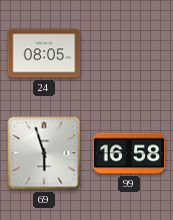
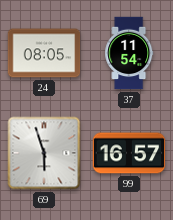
37: none -> 11:54
99: 16:58 -> 16:57
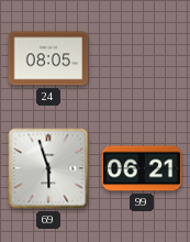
37: 11:54 -> none
99: 16:57 -> 06:21
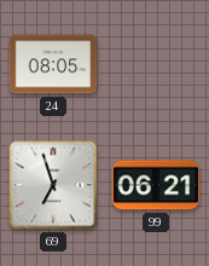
69: 5:57 -> 6:57
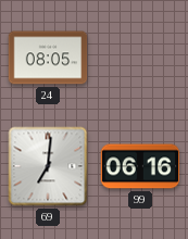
69: 6:57 -> 7:01
99: 06:21 -> 06:16
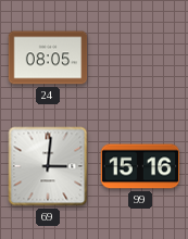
69: 7:01 -> 3:01
99: 06:16 -> 15:16
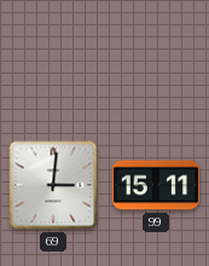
24: 08:05 -> none
99: 15:16 -> 15:11
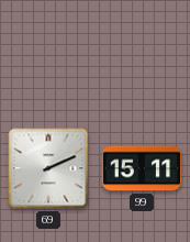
69: 3:01 -> 2:11
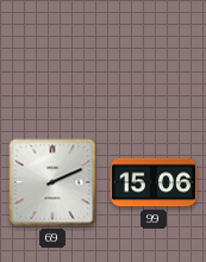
99: 15:11 -> 15:06
